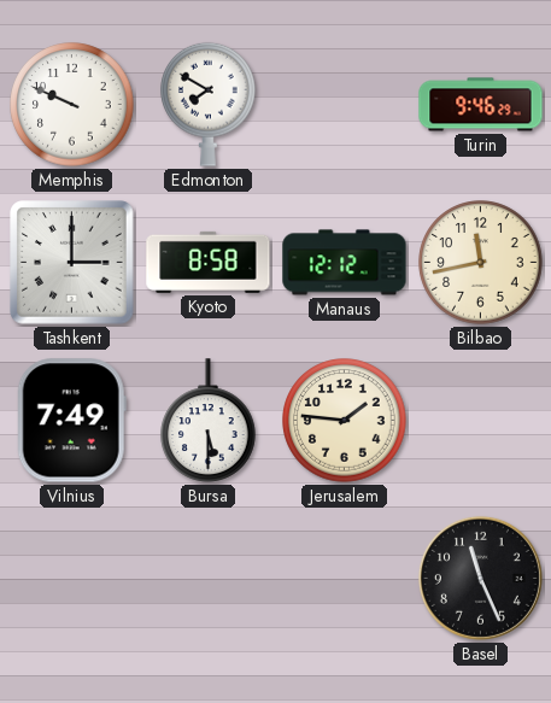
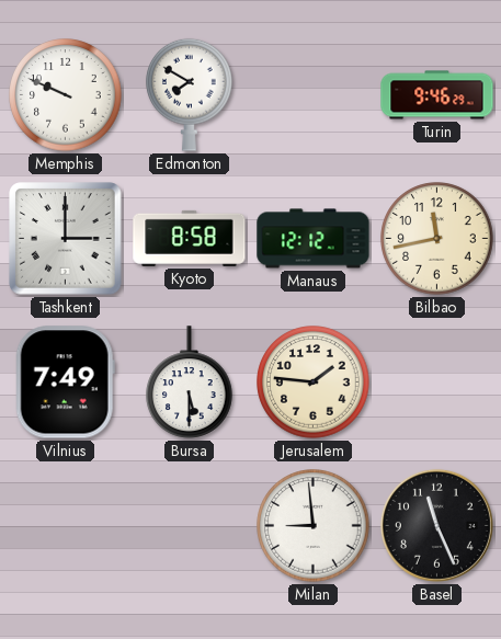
Milan: none -> 8:59
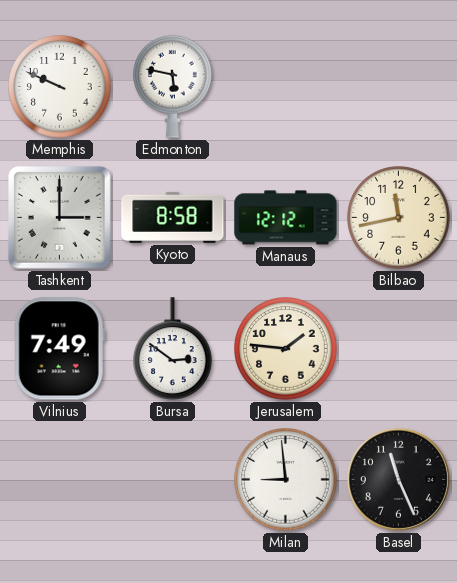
Edmonton: 7:50 -> 5:47
Turin: 9:46 -> none
Bursa: 5:30 -> 2:51
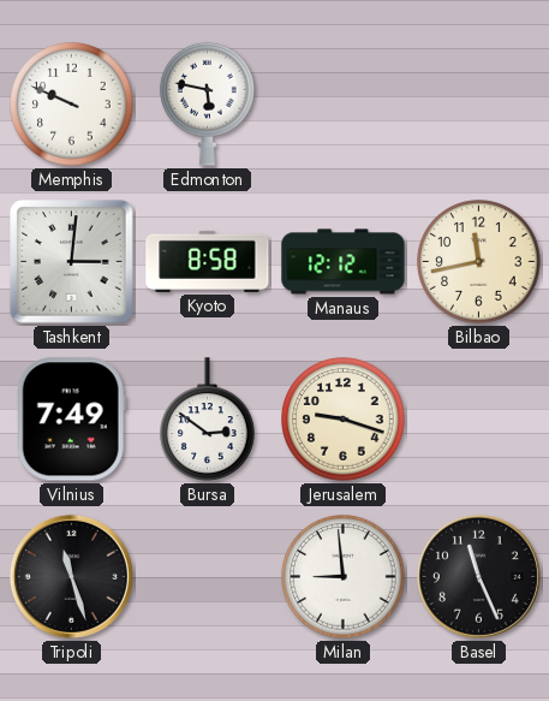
Tashkent: 3:00 -> 3:01
Jerusalem: 1:46 -> 9:18
Tripoli: none -> 11:27
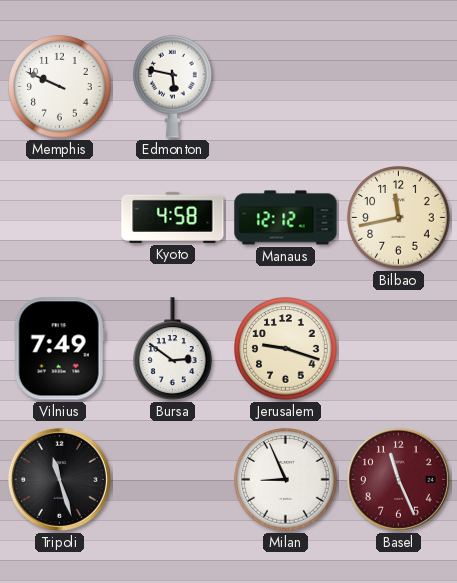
Tashkent: 3:01 -> none
Kyoto: 8:58 -> 4:58
Milan: 8:59 -> 8:56
Basel dial: black -> burgundy
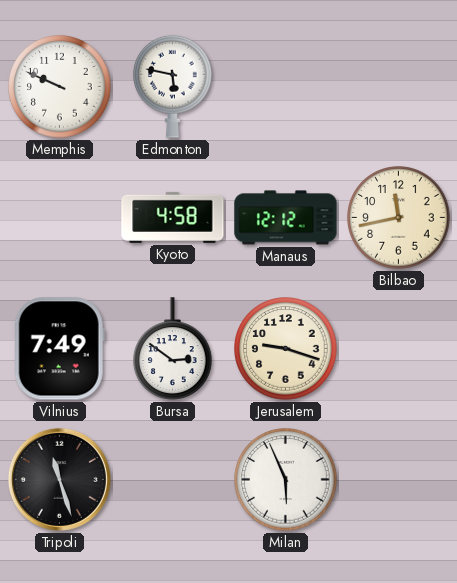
Milan: 8:56 -> 5:56
Basel: 11:26 -> none
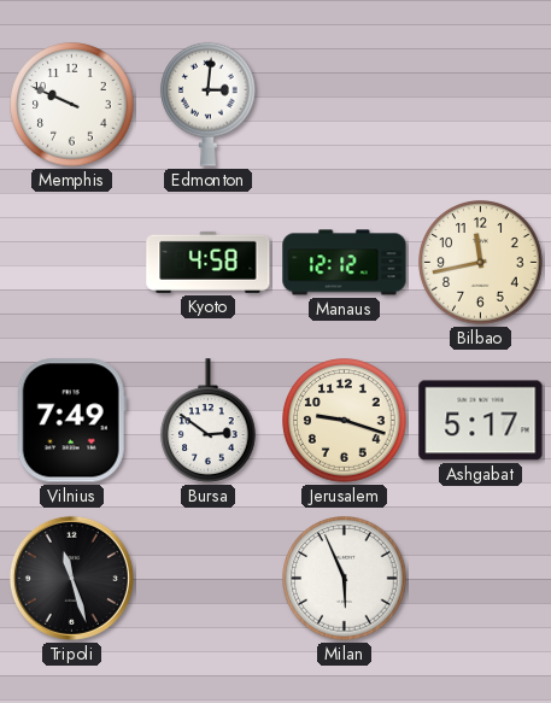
Edmonton: 5:47 -> 3:01
Ashgabat: none -> 5:17
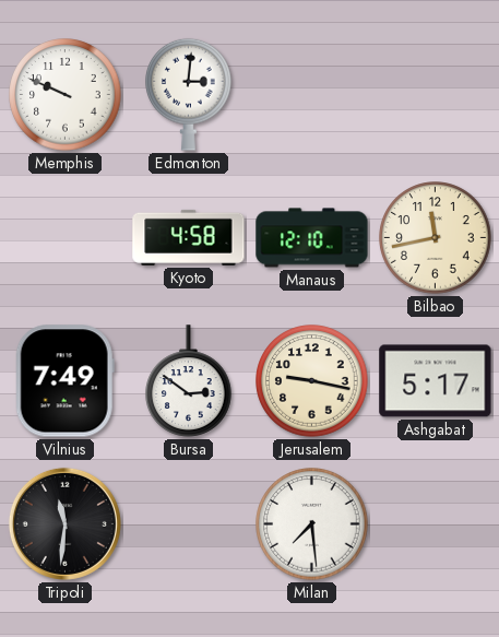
Manaus: 12:12 -> 12:10
Jerusalem: 9:18 -> 9:17
Tripoli: 11:27 -> 11:31
Milan: 5:56 -> 7:29
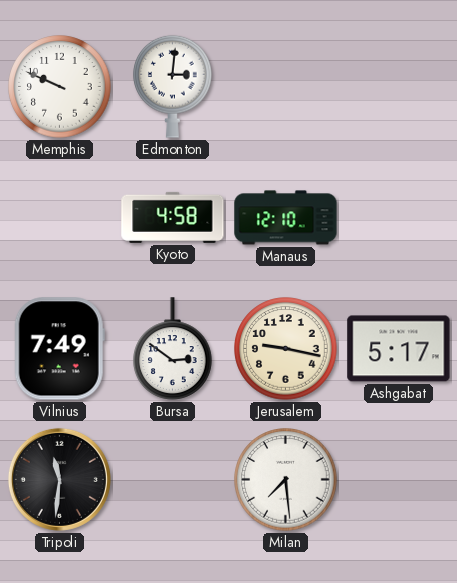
Bilbao: 11:43 -> none
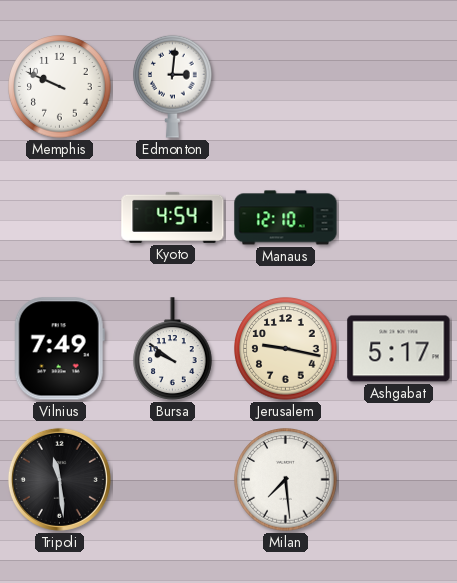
Kyoto: 4:58 -> 4:54
Bursa: 2:51 -> 9:51
Tripoli: 11:31 -> 11:29
